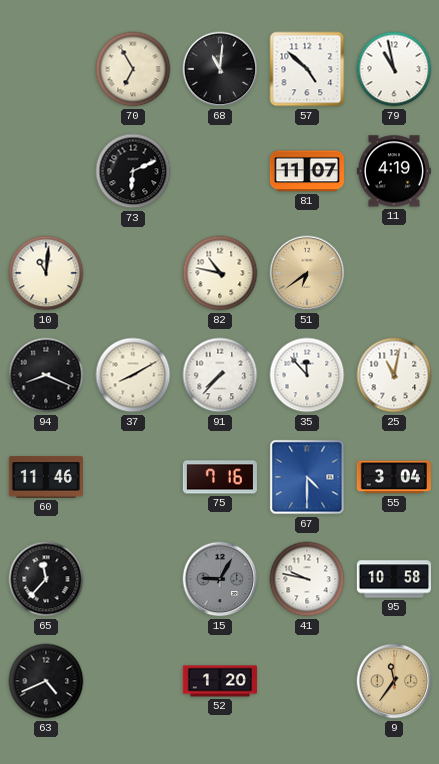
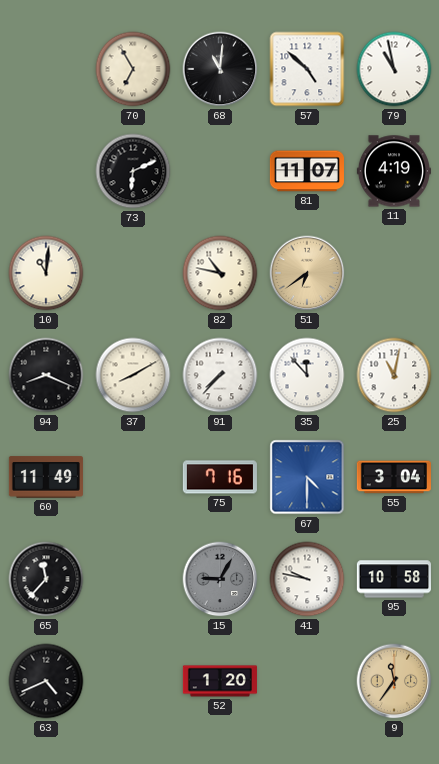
60: 11:46 -> 11:49
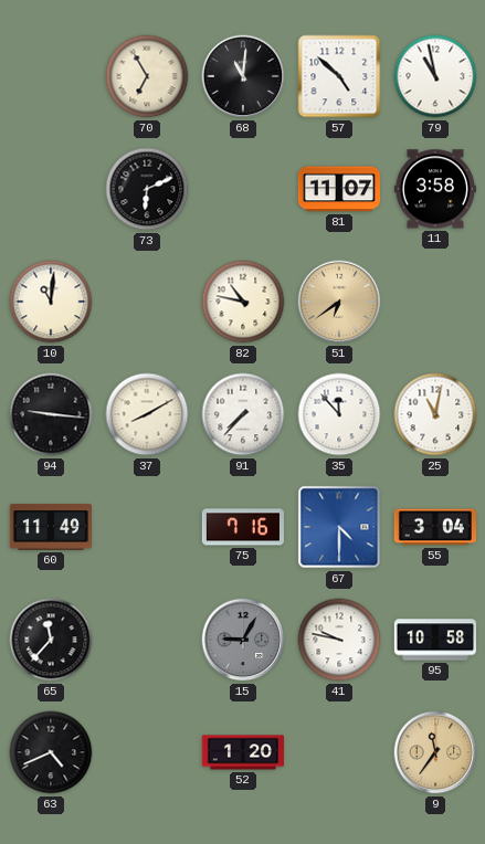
11: 4:19 -> 3:58
94: 8:19 -> 9:16
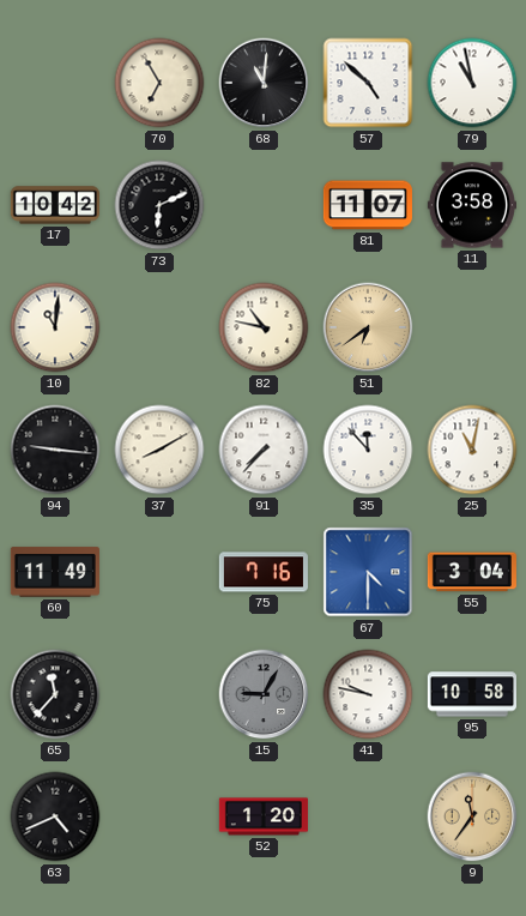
17: none -> 10:42
